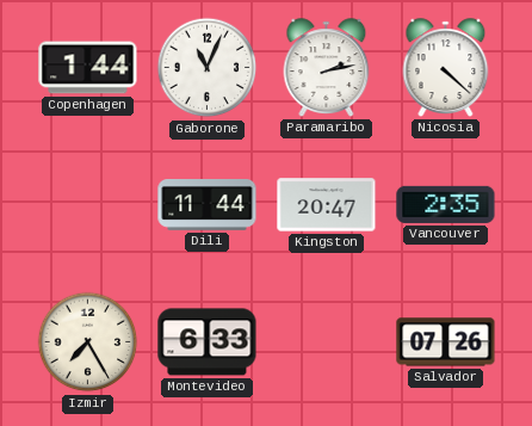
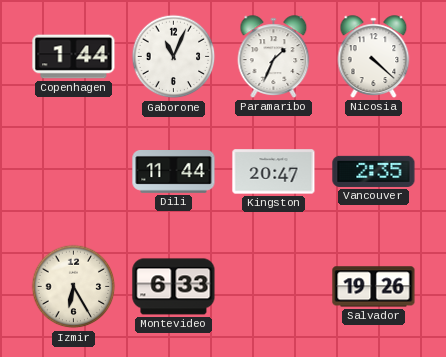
Paramaribo: 2:13 -> 1:34
Izmir: 7:25 -> 6:25
Salvador: 07:26 -> 19:26
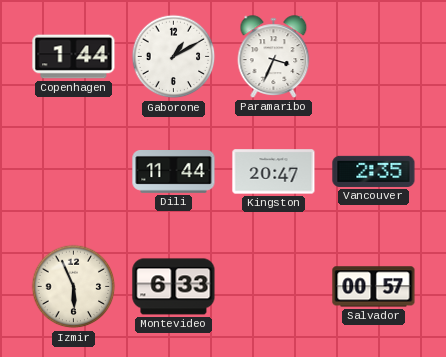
Gaborone: 11:04 -> 1:10
Paramaribo: 1:34 -> 3:34
Nicosia: 4:22 -> none
Izmir: 6:25 -> 5:56
Salvador: 19:26 -> 00:57
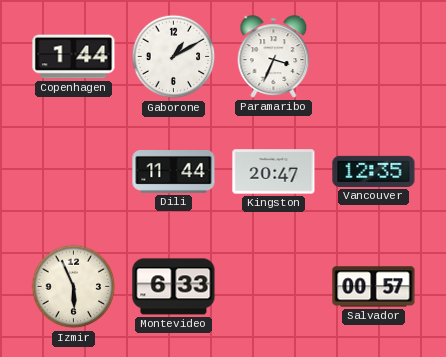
Vancouver: 2:35 -> 12:35
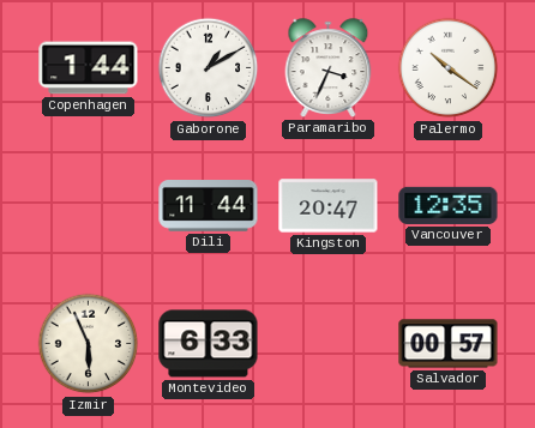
Palermo: none -> 10:21
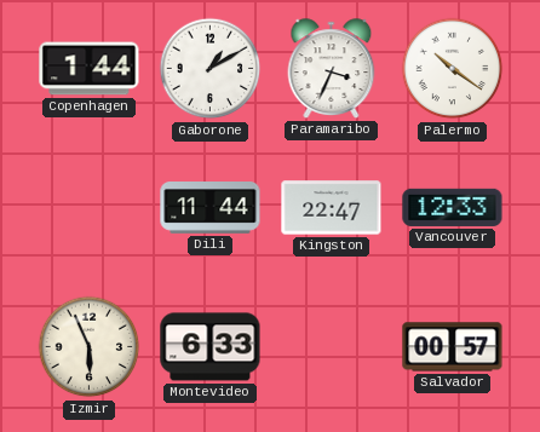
Kingston: 20:47 -> 22:47
Vancouver: 12:35 -> 12:33
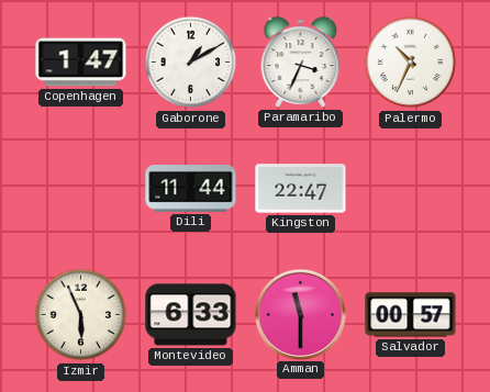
Copenhagen: 1:44 -> 1:47
Palermo: 10:21 -> 10:34
Vancouver: 12:33 -> none
Amman: none -> 11:30
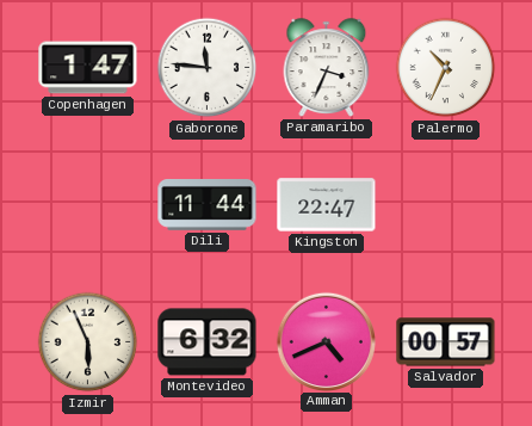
Gaborone: 1:10 -> 11:46
Montevideo: 6:33 -> 6:32
Amman: 11:30 -> 4:41
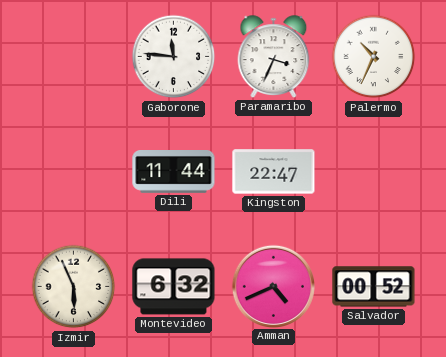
Copenhagen: 1:47 -> none
Salvador: 00:57 -> 00:52
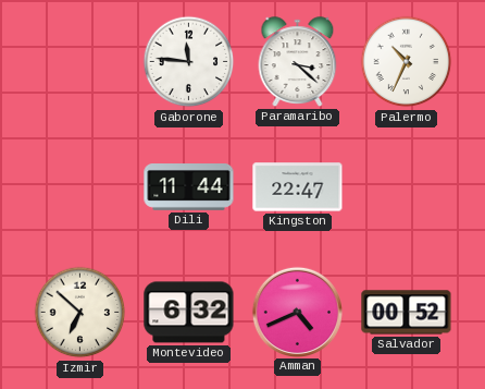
Paramaribo: 3:34 -> 3:22
Izmir: 5:56 -> 6:52
